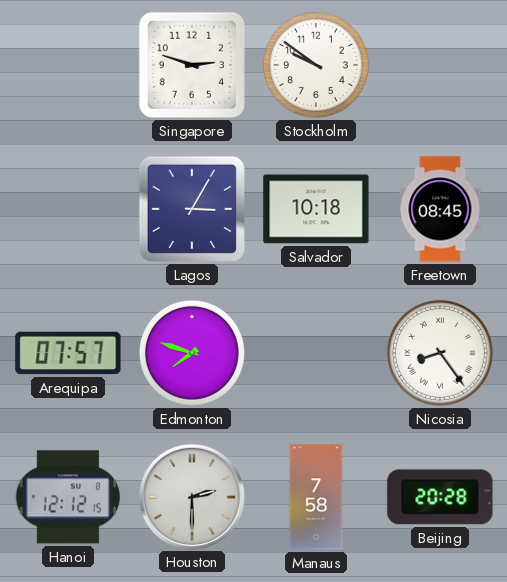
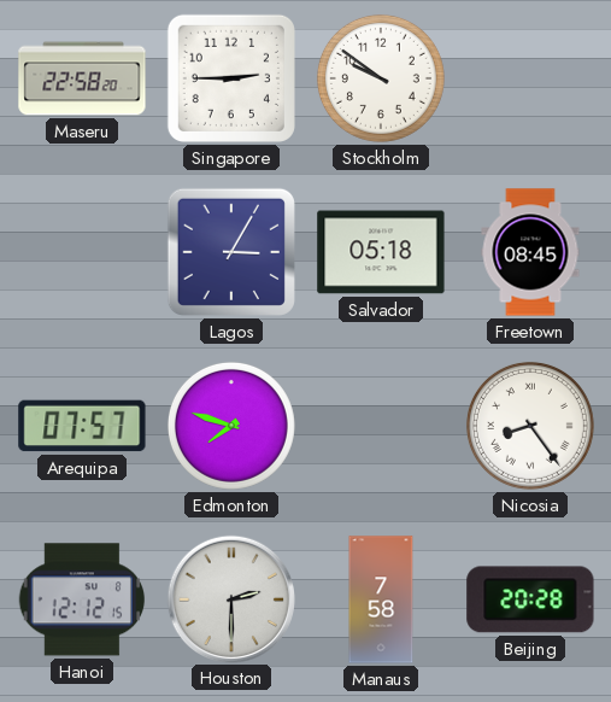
Maseru: none -> 22:58
Singapore: 2:48 -> 2:45
Salvador: 10:18 -> 05:18
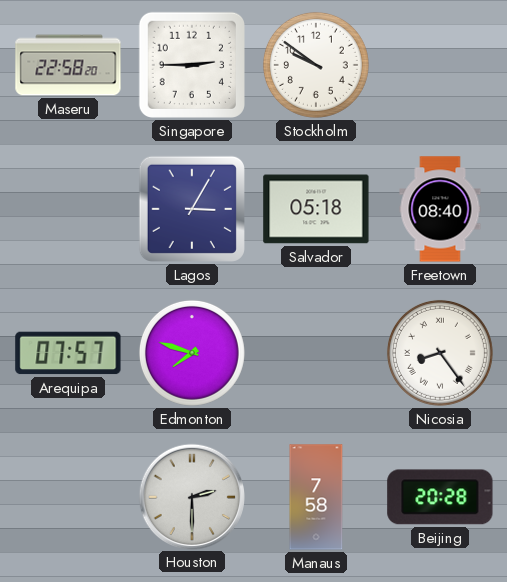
Freetown: 08:45 -> 08:40
Hanoi: 12:12 -> none
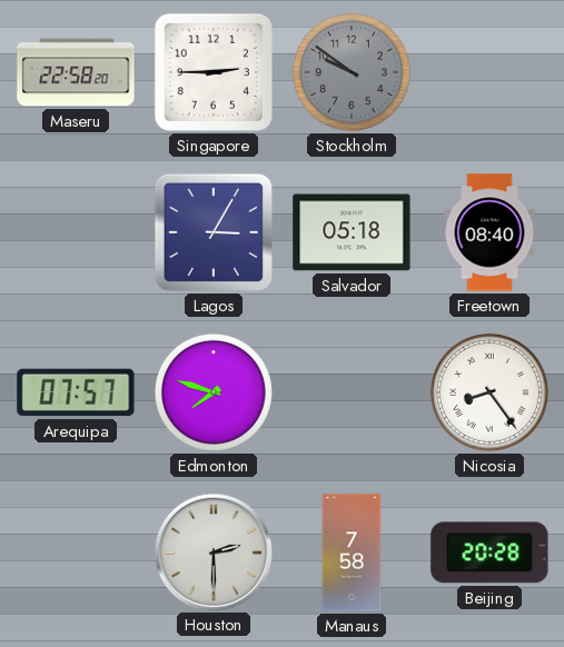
Stockholm dial: white -> grey
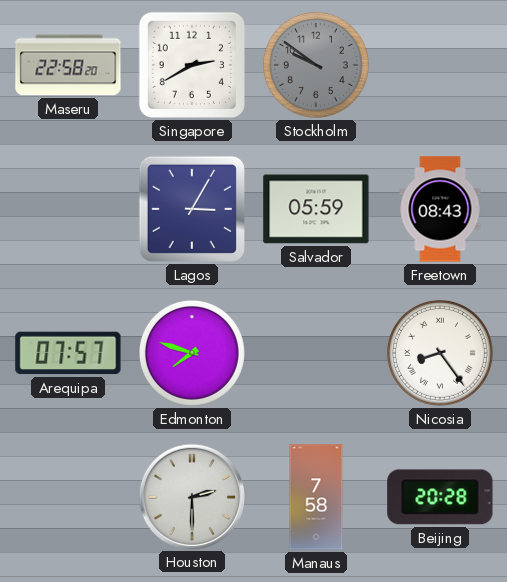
Singapore: 2:45 -> 2:40
Salvador: 05:18 -> 05:59
Freetown: 08:40 -> 08:43
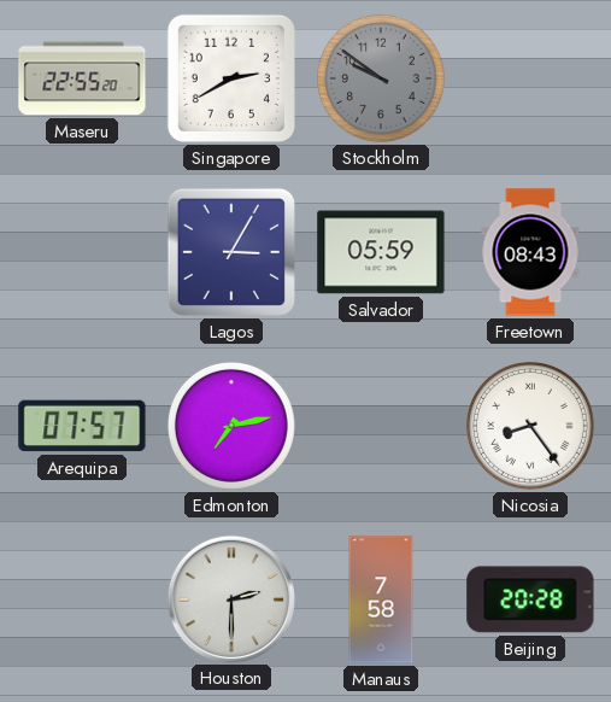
Maseru: 22:58 -> 22:55
Edmonton: 7:48 -> 7:13
